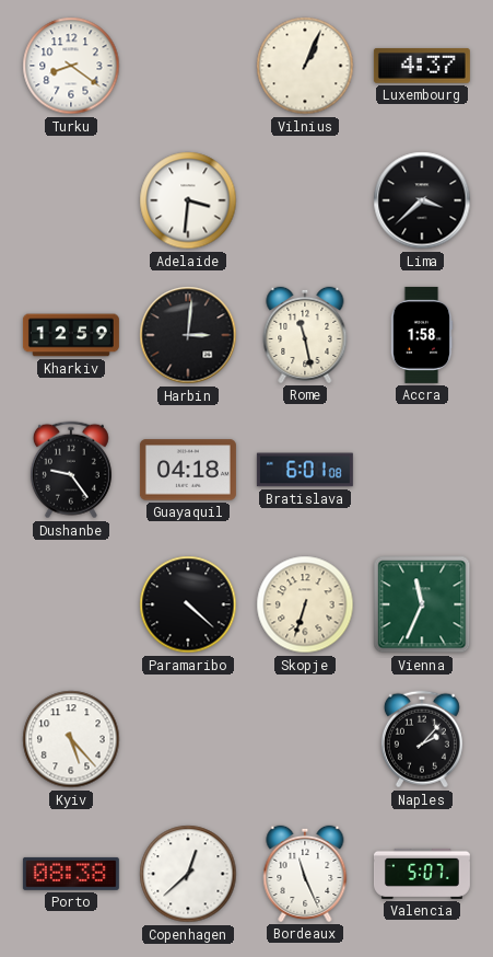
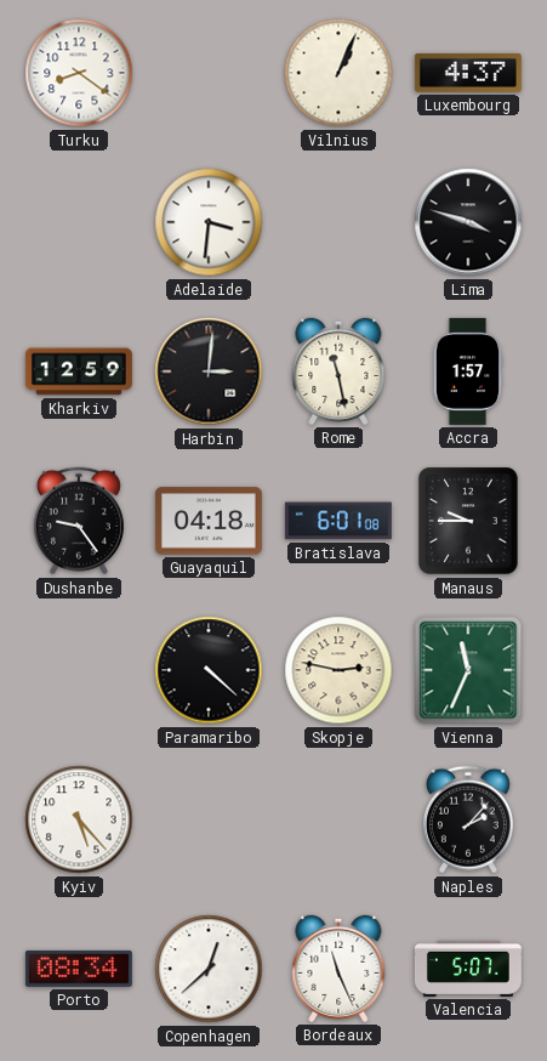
Lima: 3:38 -> 3:48
Accra: 1:58 -> 1:57
Manaus: none -> 9:45
Skopje: 6:33 -> 2:47
Porto: 08:38 -> 08:34
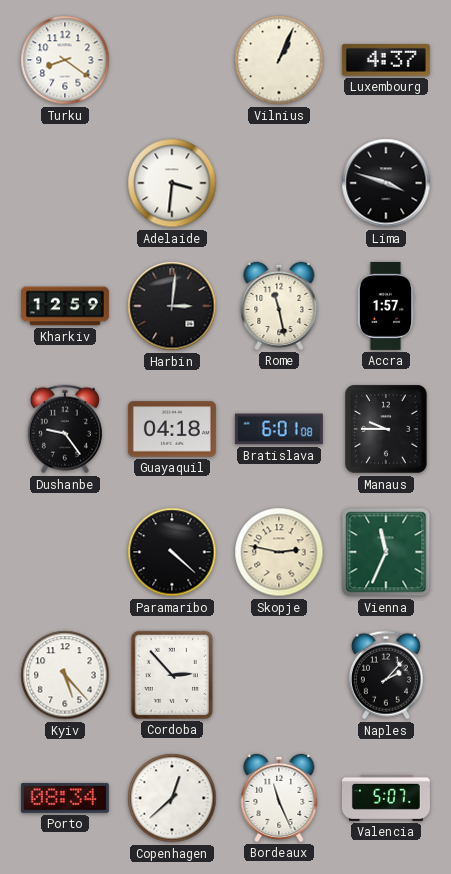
Cordoba: none -> 2:53
